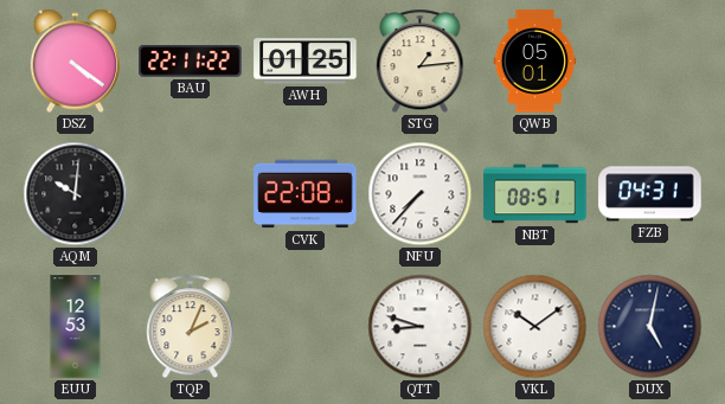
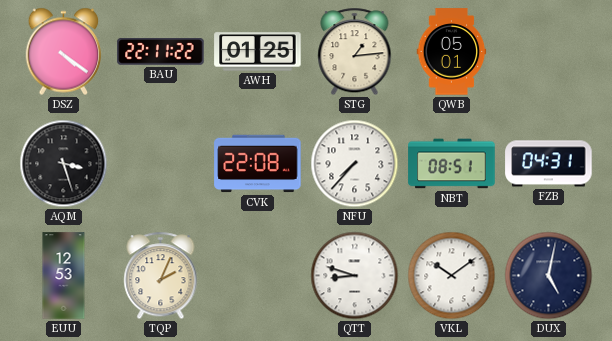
AQM: 10:01 -> 3:27
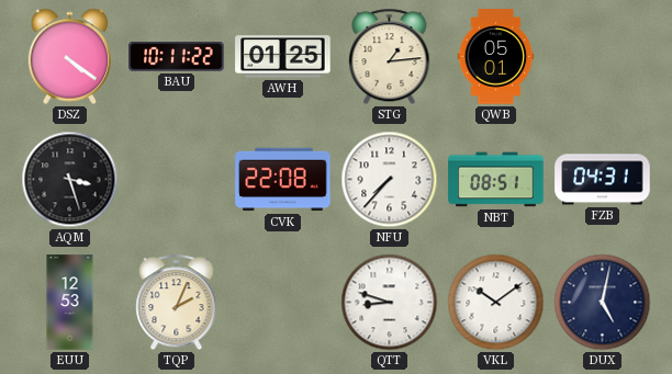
BAU: 22:11 -> 10:11
